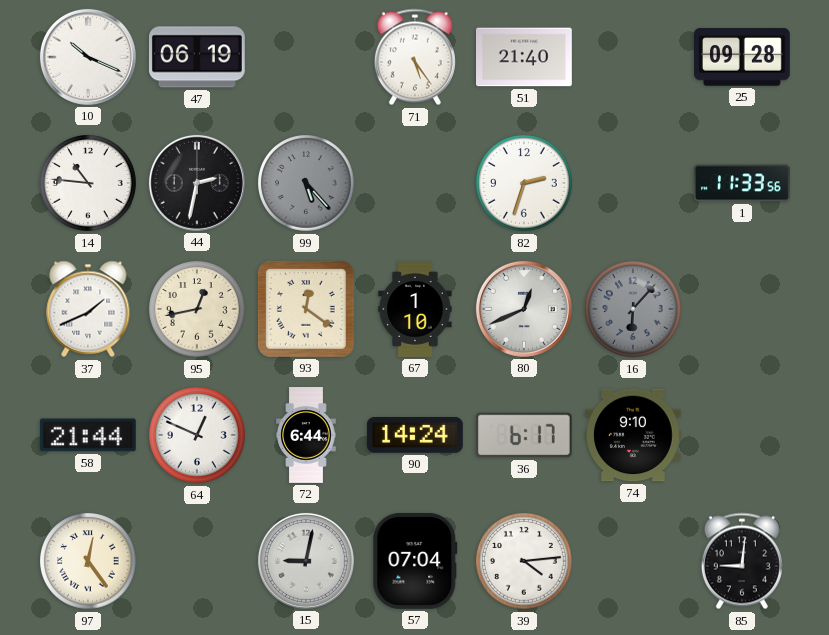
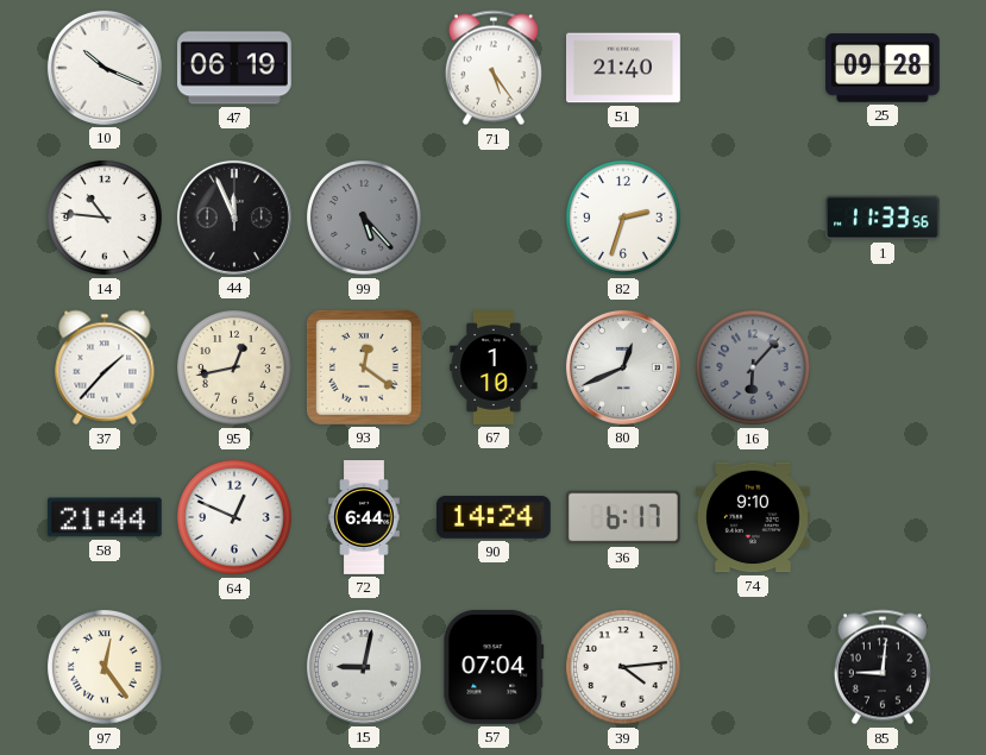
44: 2:32 -> 11:56
37: 1:41 -> 1:37
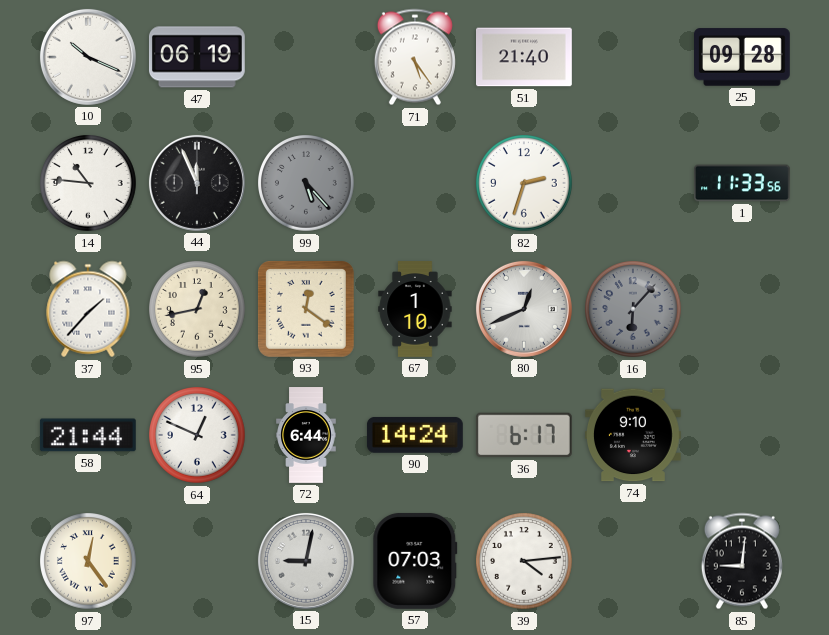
57: 07:04 -> 07:03
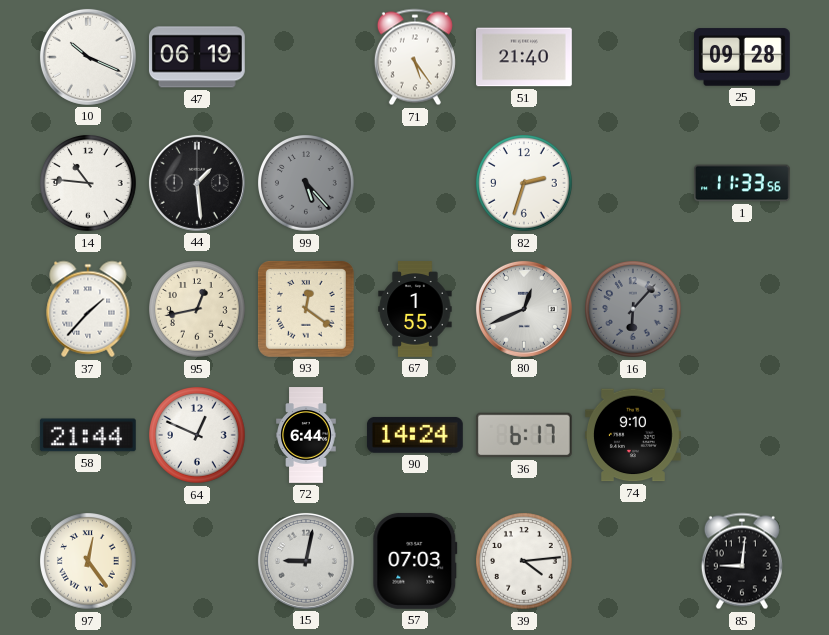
44: 11:56 -> 1:29
67: 1:10 -> 1:55
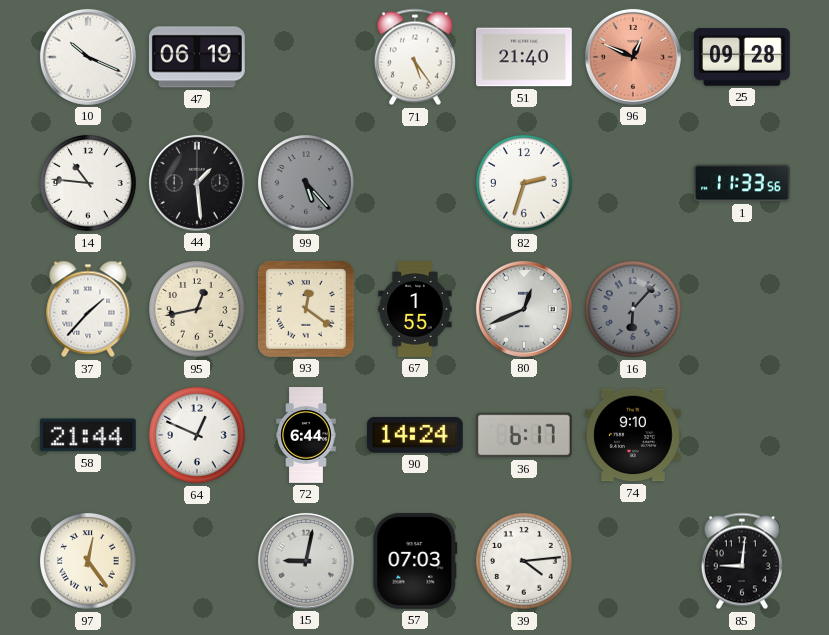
96: none -> 12:49
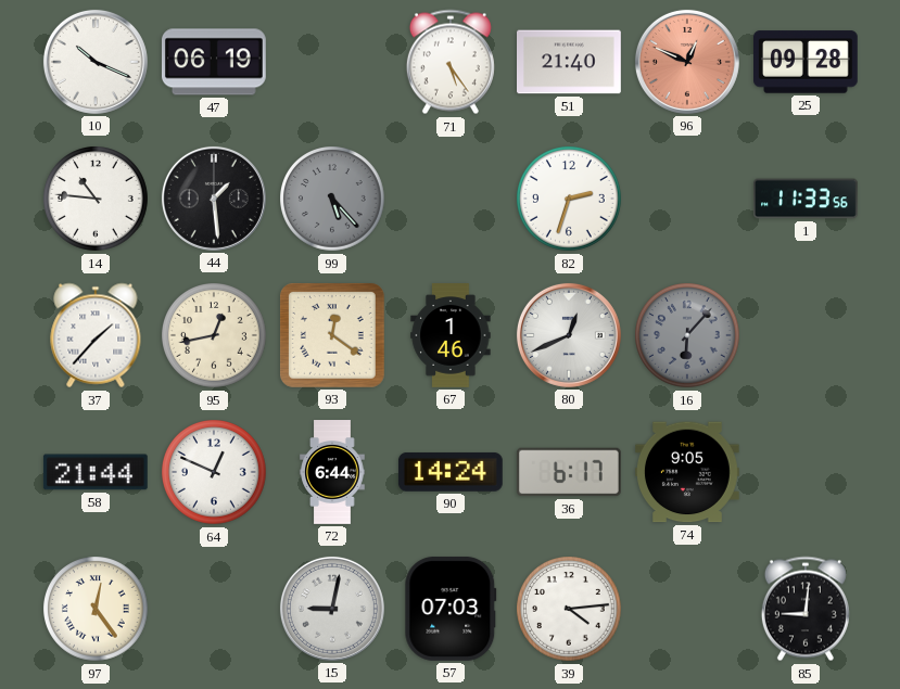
67: 1:55 -> 1:46
74: 9:10 -> 9:05
